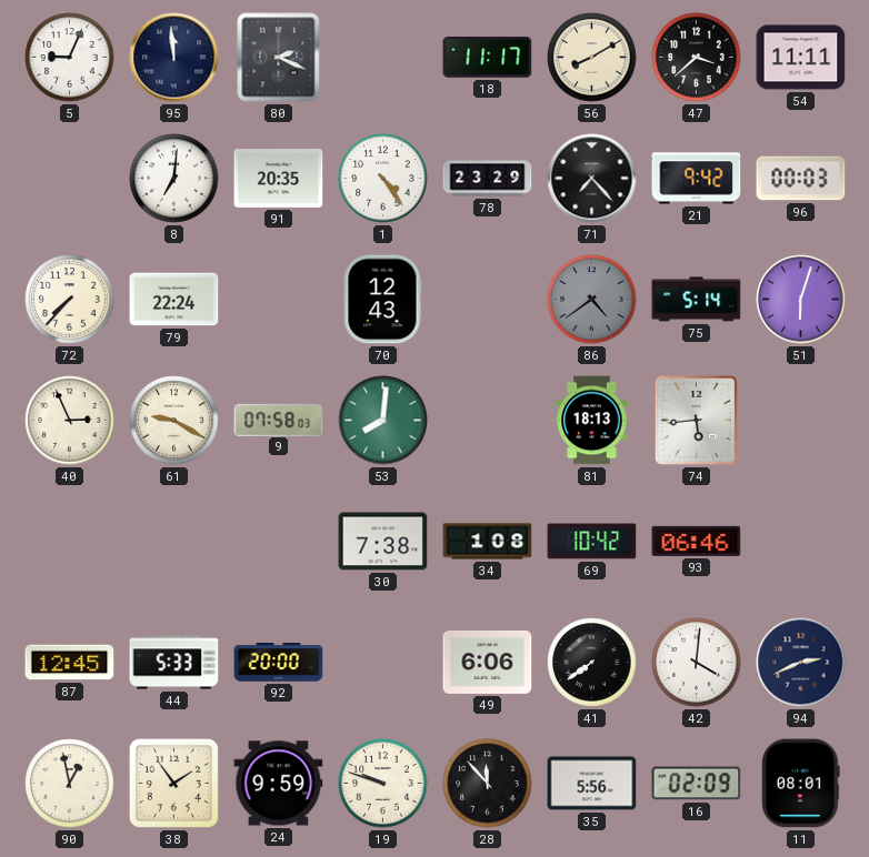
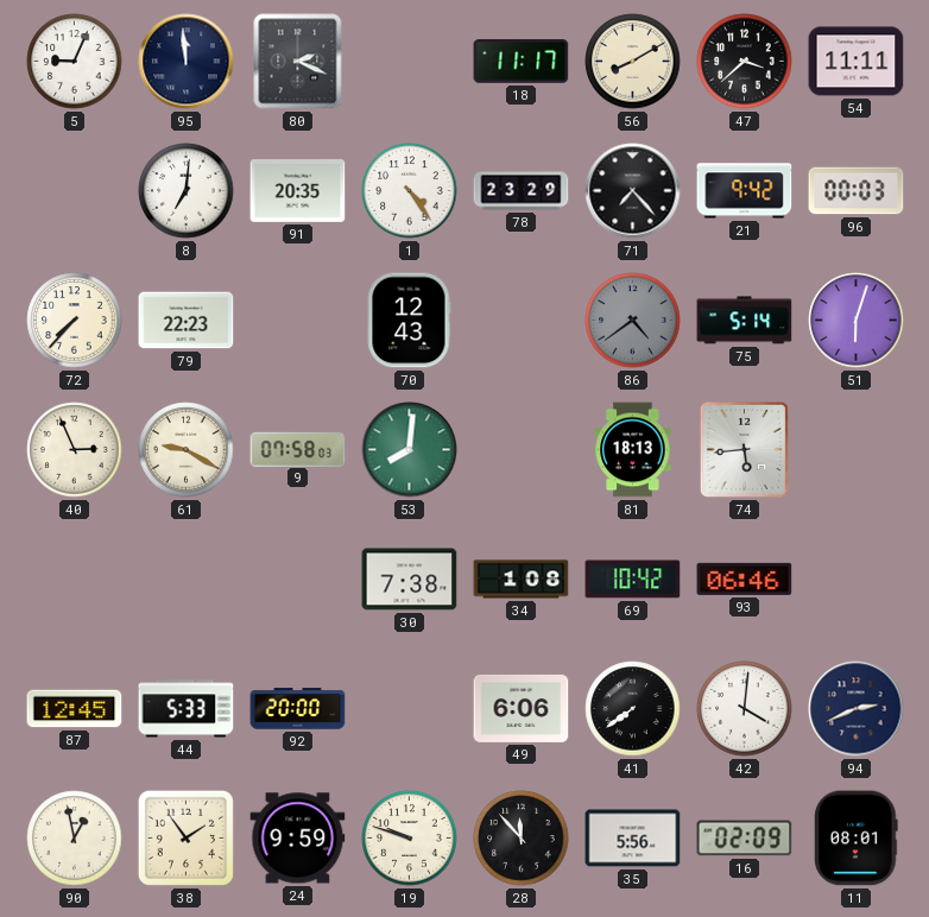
79: 22:24 -> 22:23
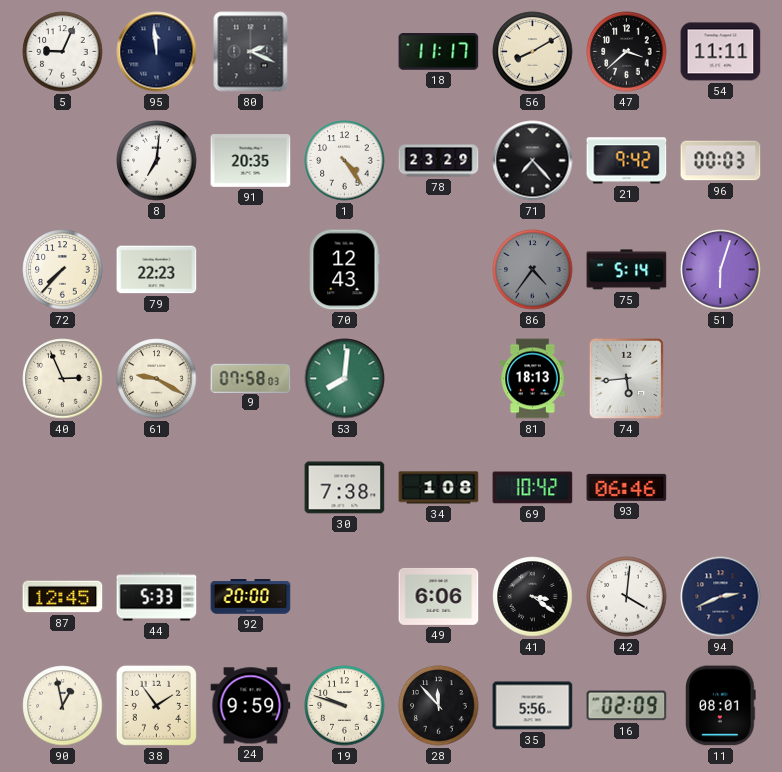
86: 4:39 -> 4:36
41: 7:39 -> 3:21
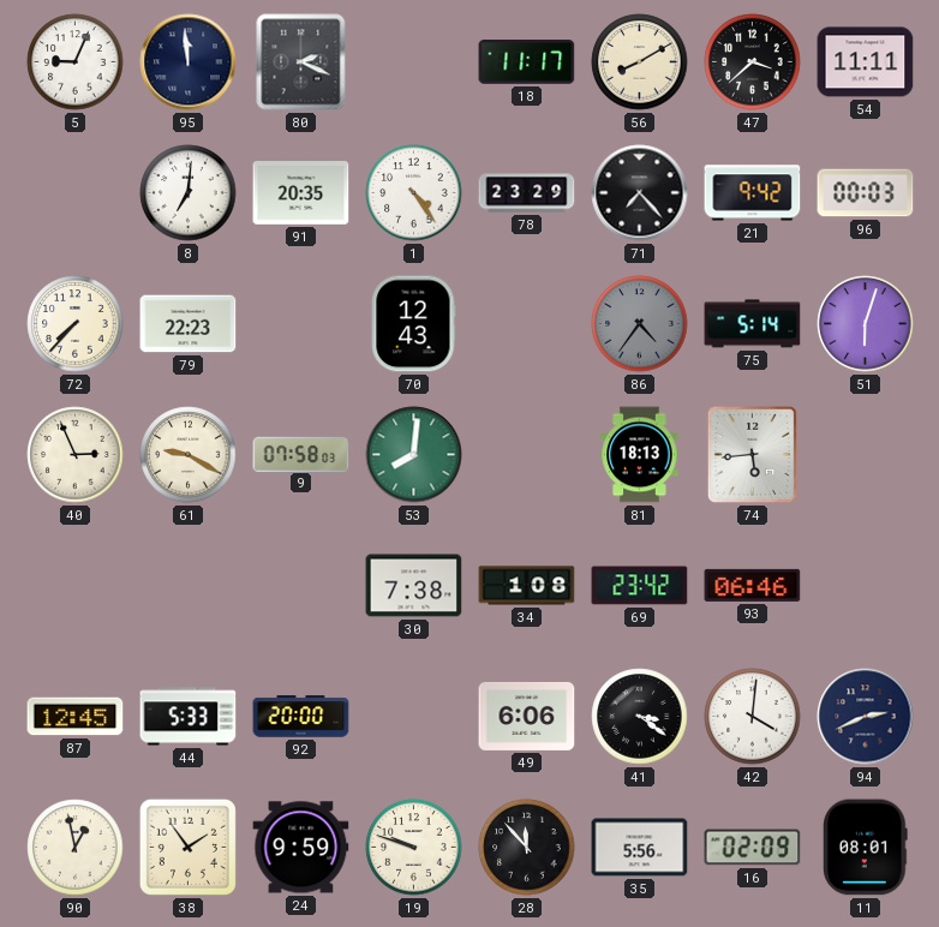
69: 10:42 -> 23:42
